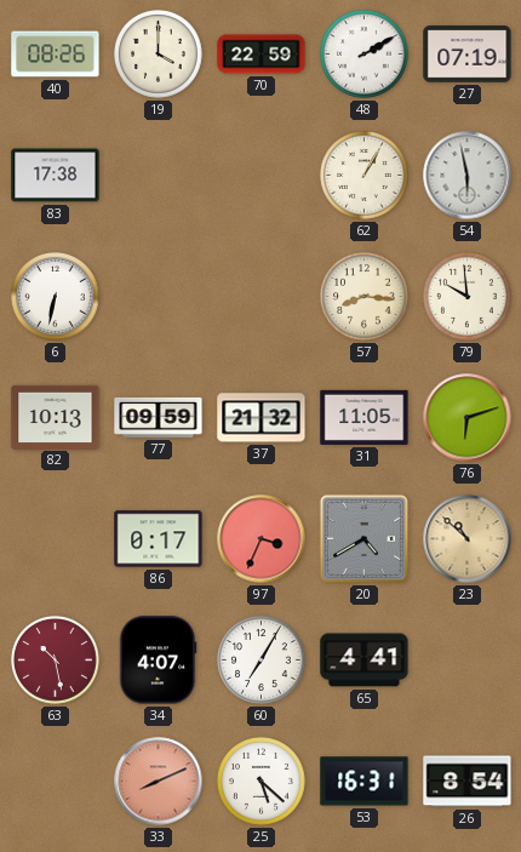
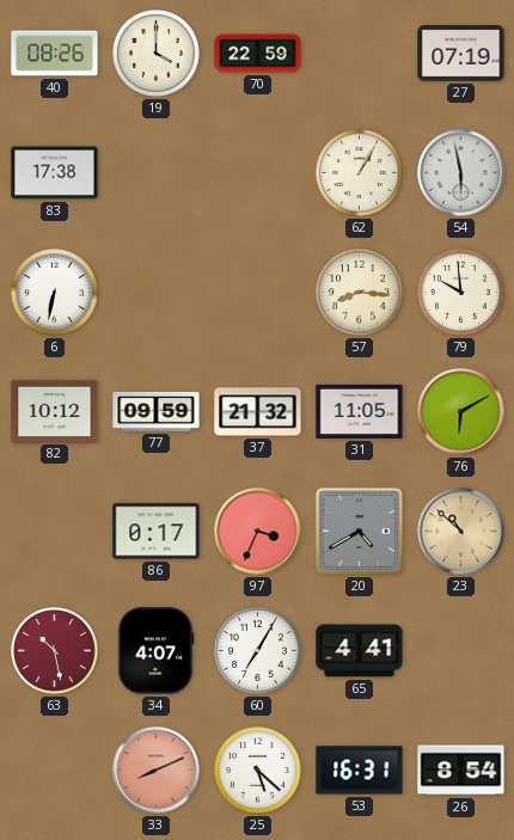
48: 2:10 -> none
82: 10:13 -> 10:12
76: 6:12 -> 6:10
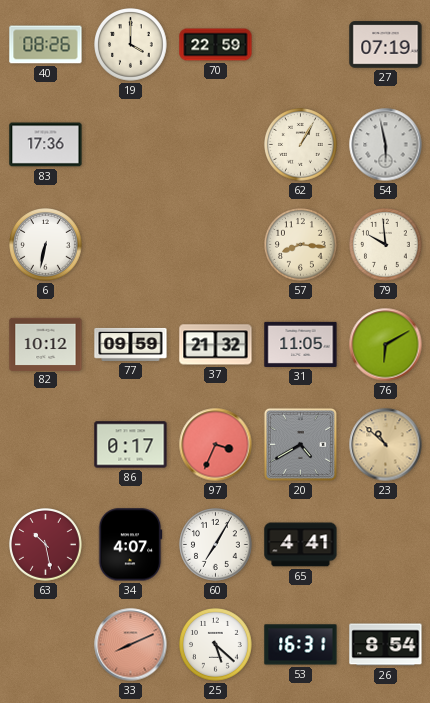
83: 17:38 -> 17:36
